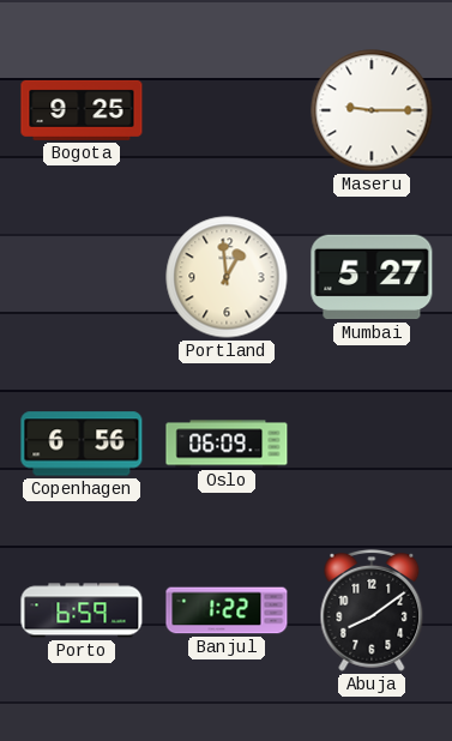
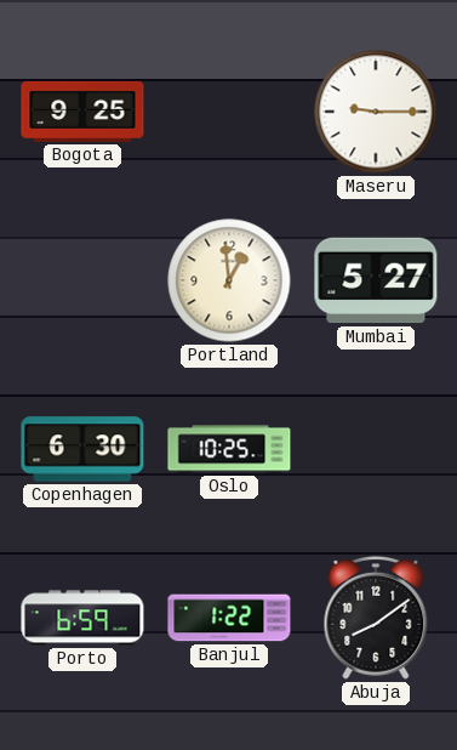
Copenhagen: 6:56 -> 6:30
Oslo: 06:09 -> 10:25
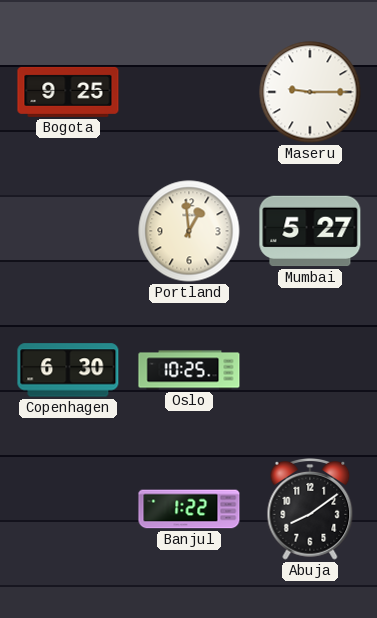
Porto: 6:59 -> none
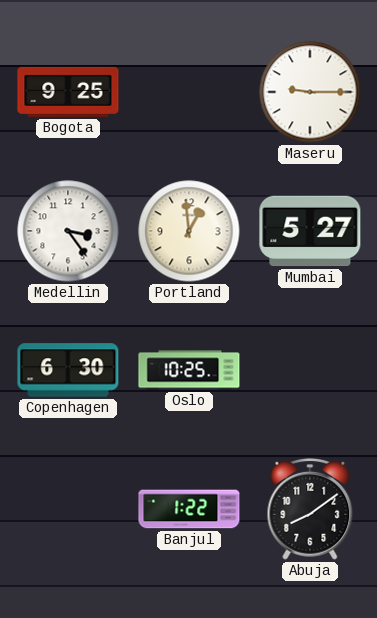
Medellin: none -> 3:24
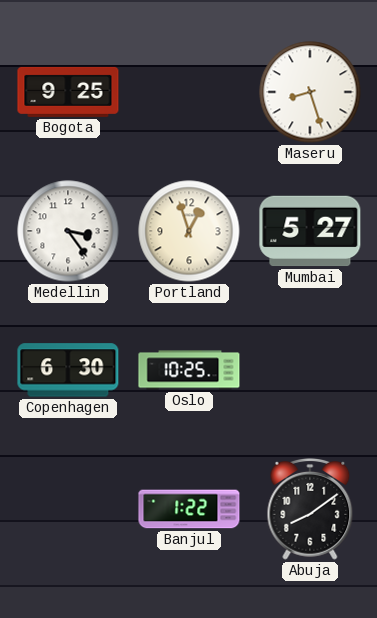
Maseru: 9:15 -> 8:27
Portland: 12:59 -> 12:57
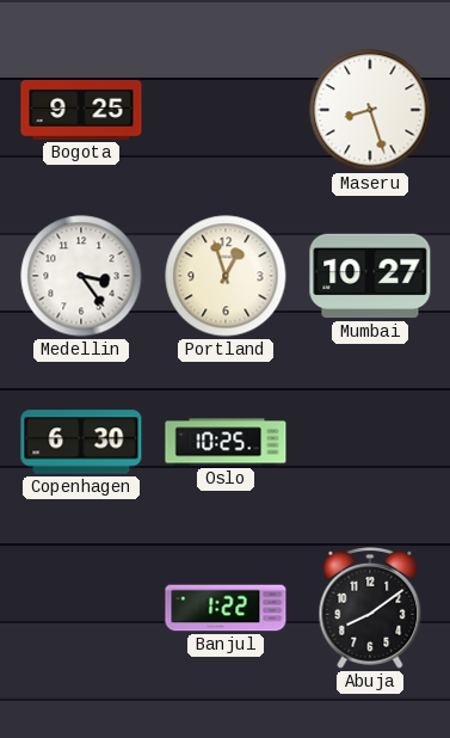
Mumbai: 5:27 -> 10:27
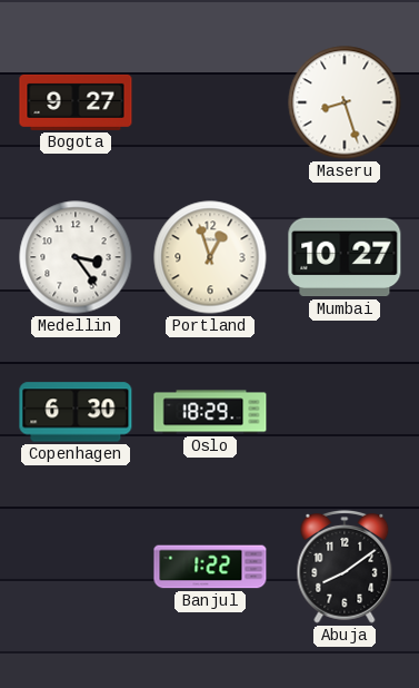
Bogota: 9:25 -> 9:27
Oslo: 10:25 -> 18:29
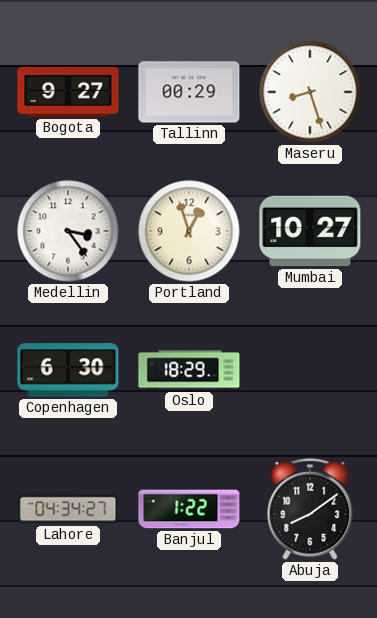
Tallinn: none -> 00:29
Lahore: none -> 04:34
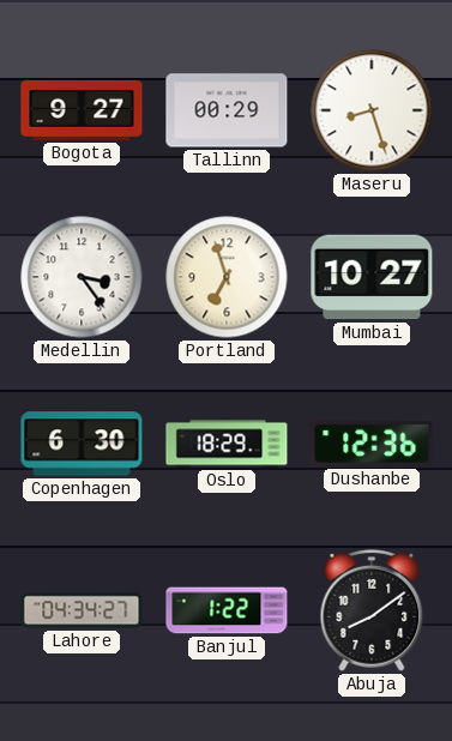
Portland: 12:57 -> 6:57
Dushanbe: none -> 12:36
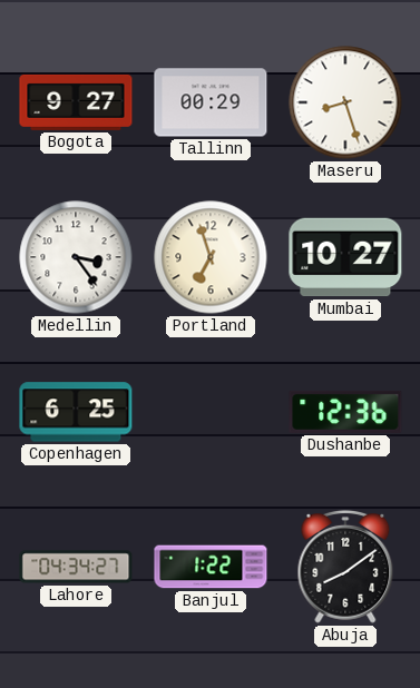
Copenhagen: 6:30 -> 6:25
Oslo: 18:29 -> none
